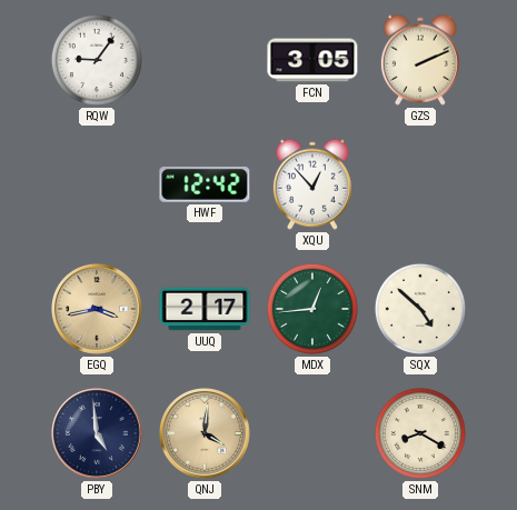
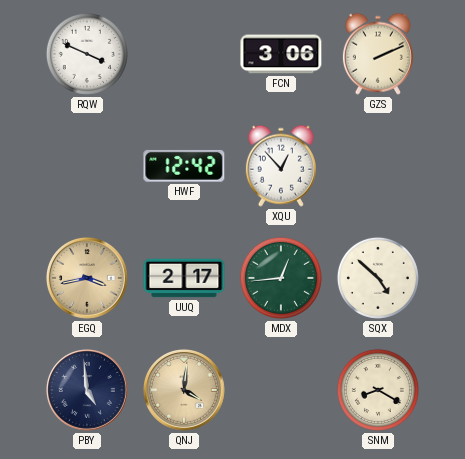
RQW: 9:06 -> 3:49
FCN: 3:05 -> 3:06
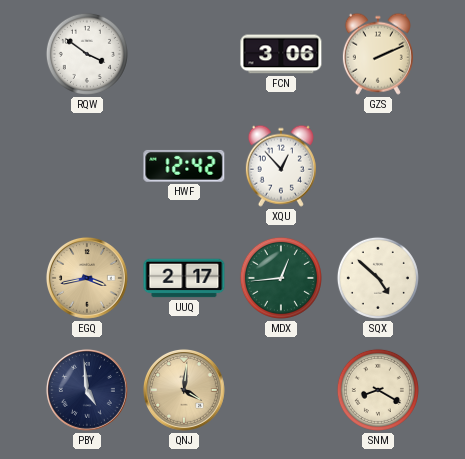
RQW: 3:49 -> 3:51
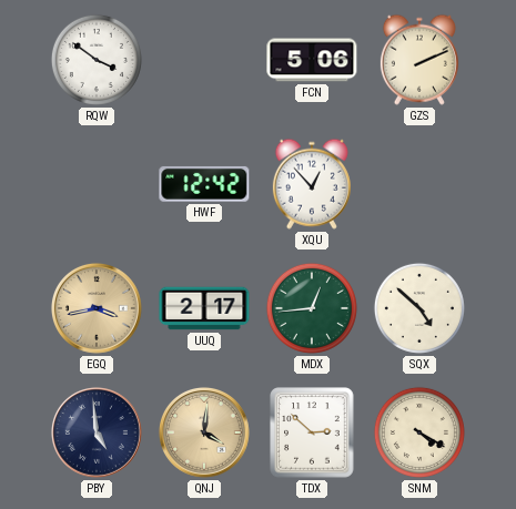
FCN: 3:06 -> 5:06
TDX: none -> 2:52
SNM: 8:20 -> 4:20
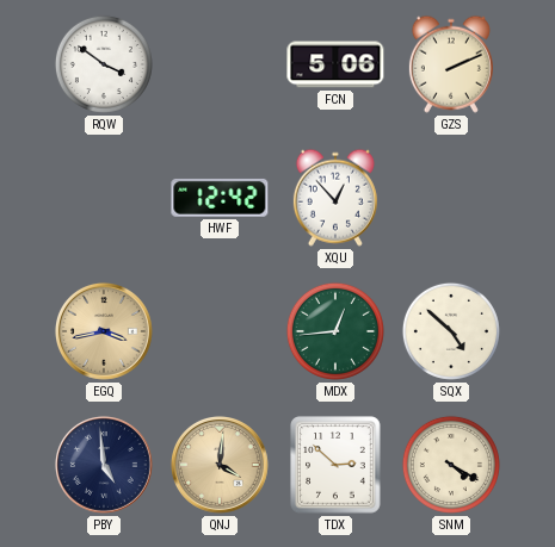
UUQ: 2:17 -> none
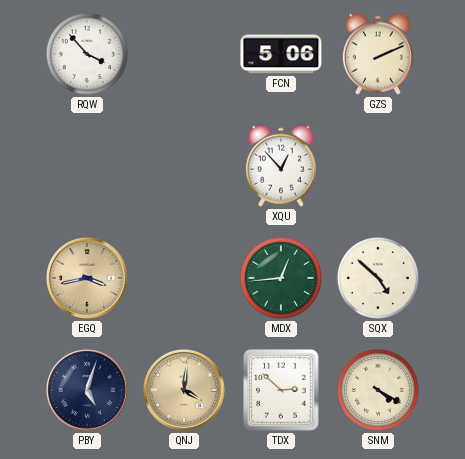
RQW: 3:51 -> 3:53
HWF: 12:42 -> none
PBY: 4:59 -> 5:03
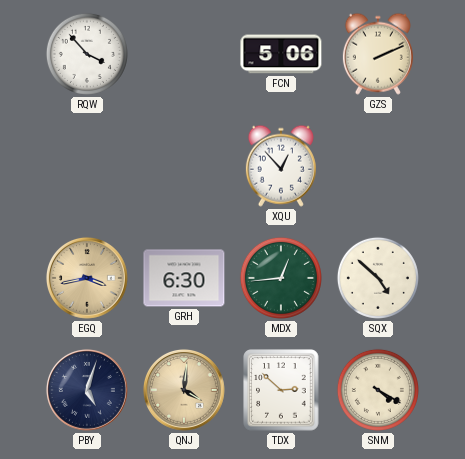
GRH: none -> 6:30
